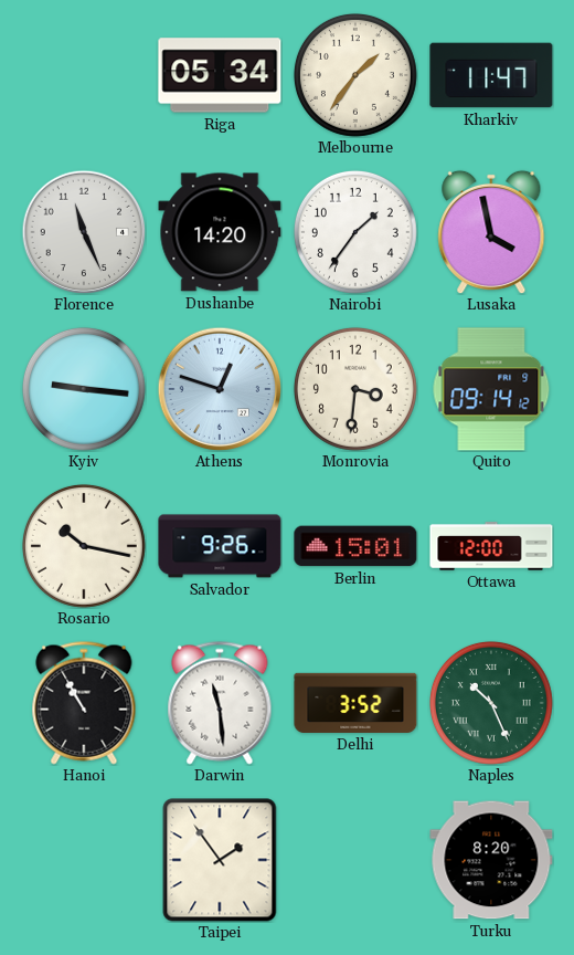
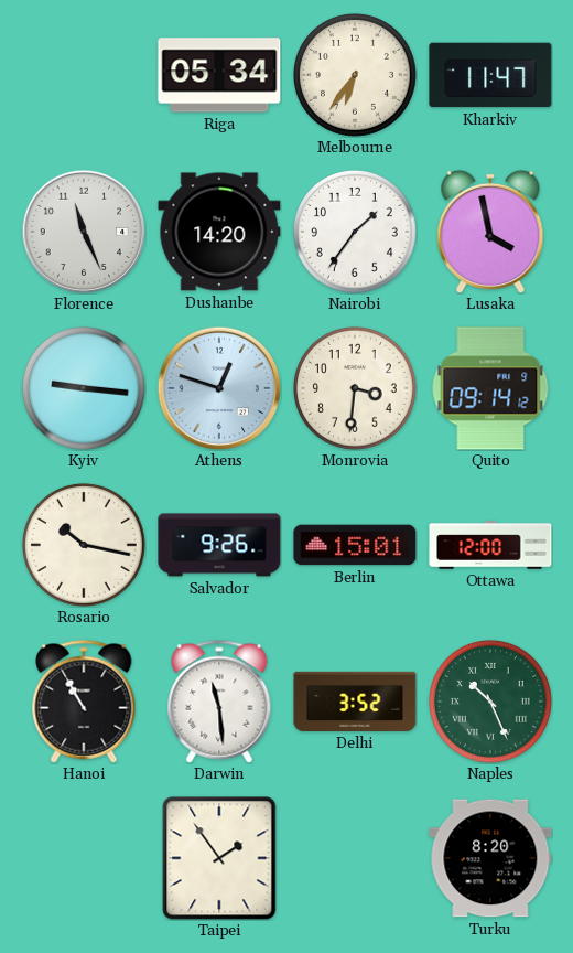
Melbourne: 1:36 -> 6:36
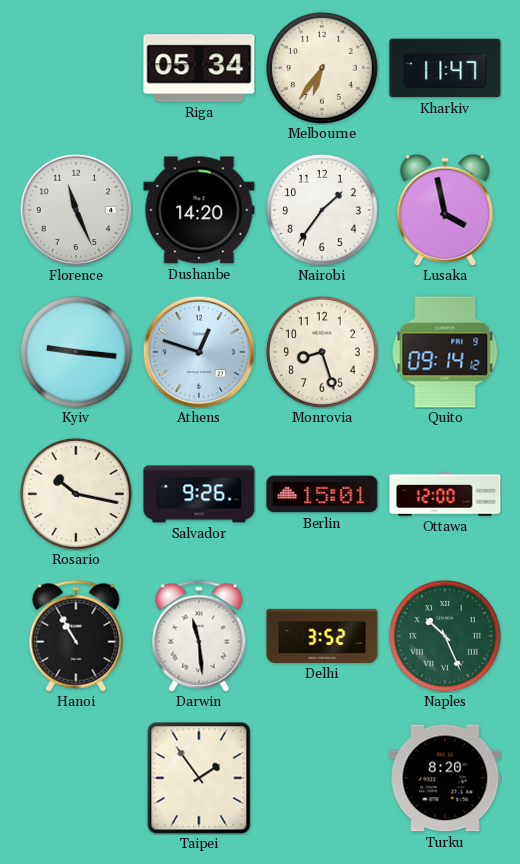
Monrovia: 3:31 -> 8:27
